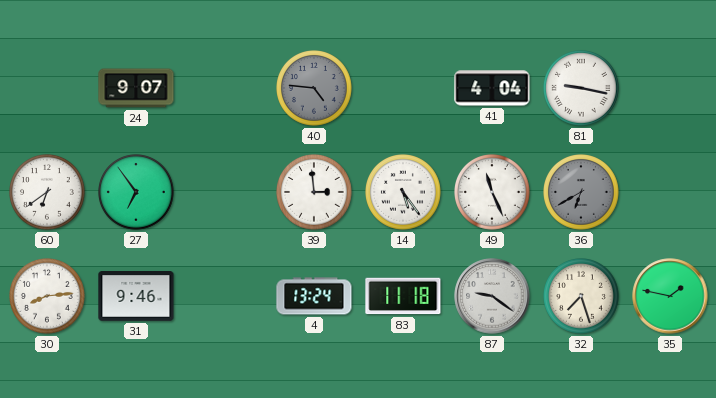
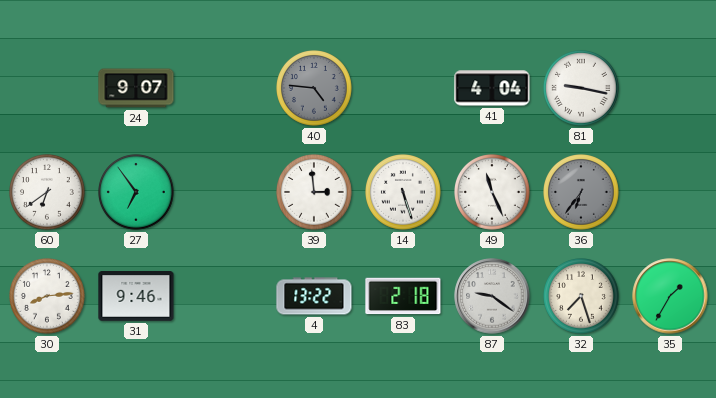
14: 5:24 -> 5:27
36: 6:40 -> 6:36
4: 13:24 -> 13:22
83: 11:18 -> 2:18
35: 1:47 -> 1:35
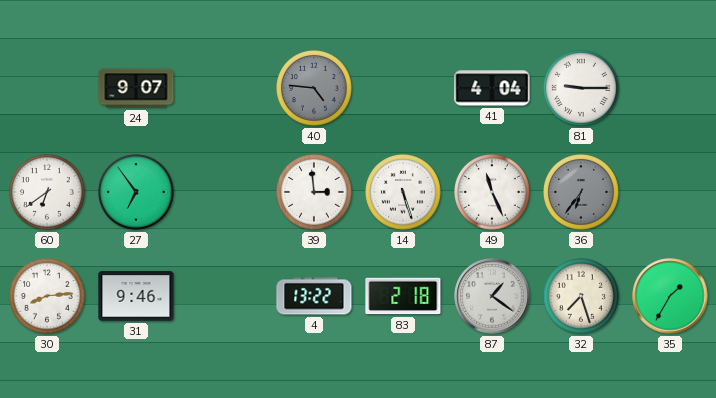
81: 9:17 -> 9:15
87: 9:21 -> 1:21
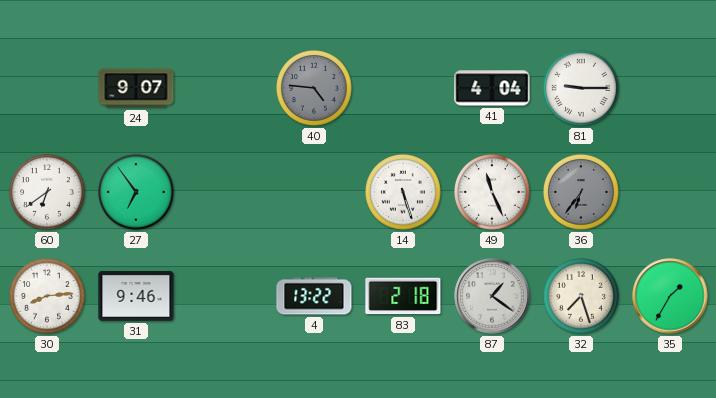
39: 2:59 -> none
